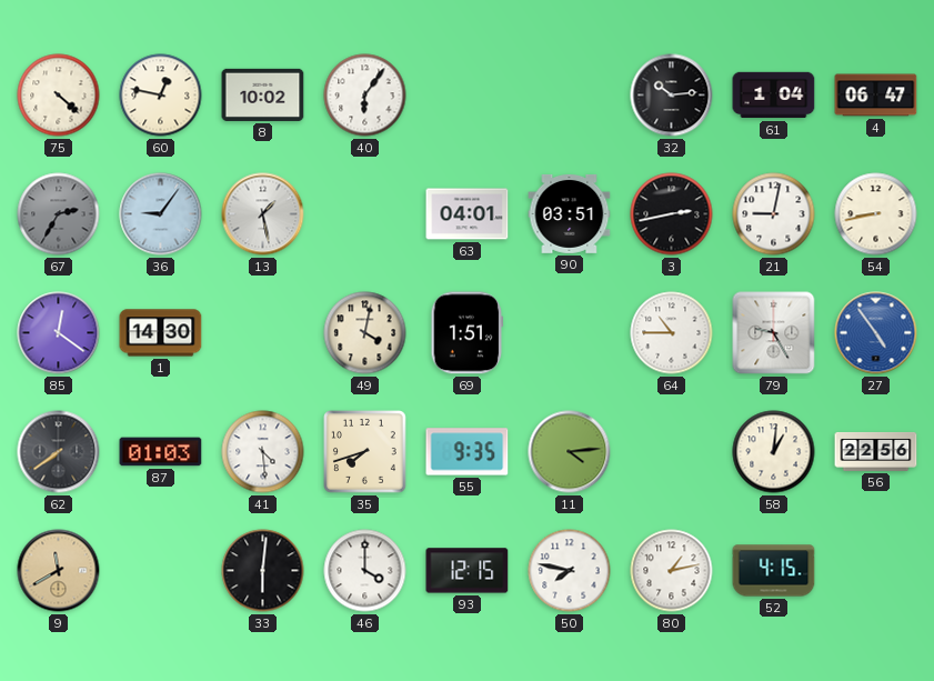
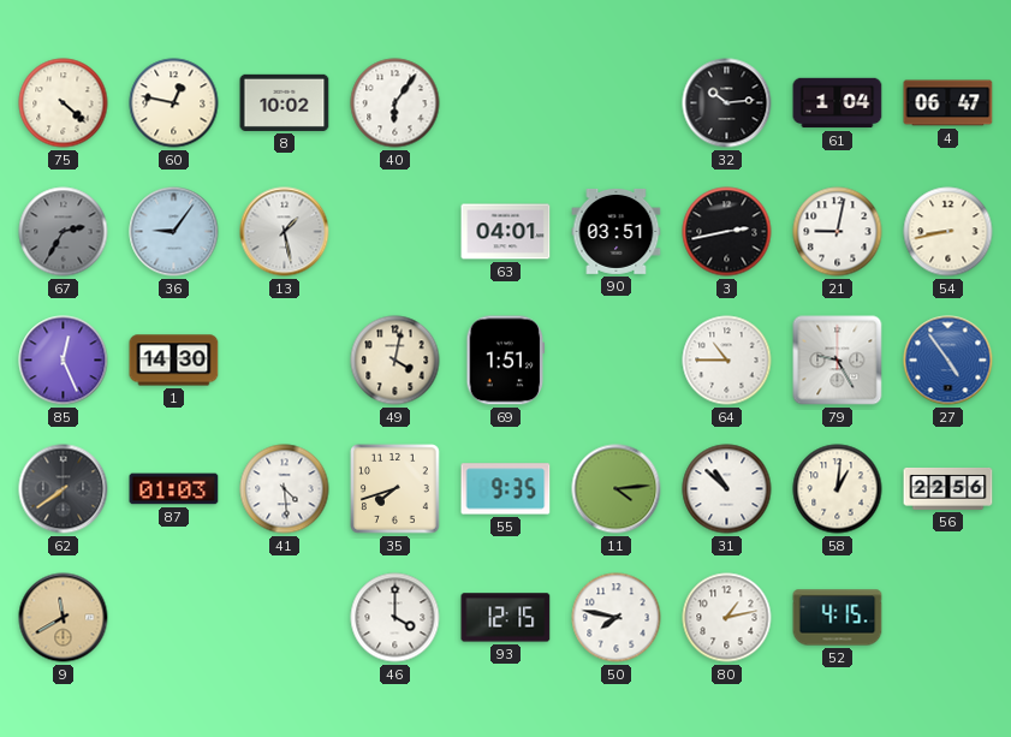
85: 12:21 -> 12:26
31: none -> 10:52
33: 6:01 -> none
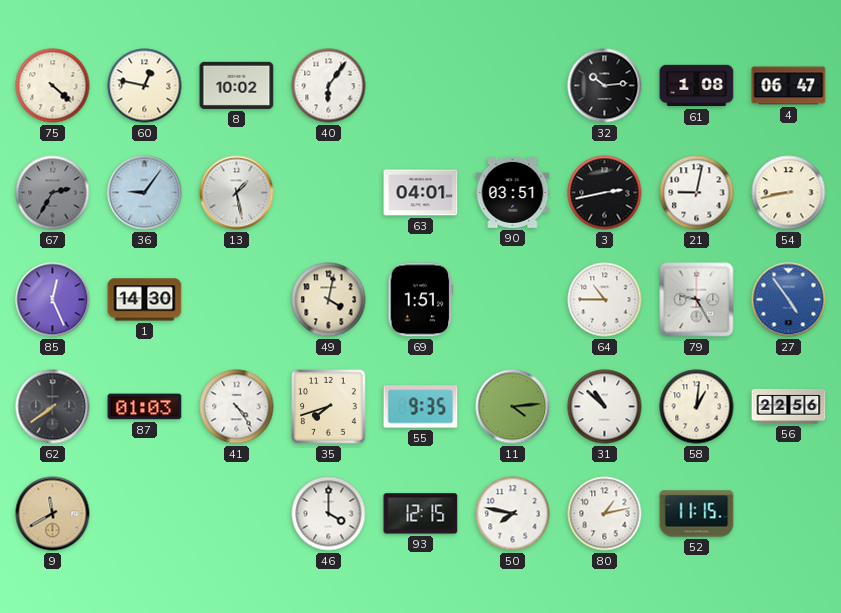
61: 1:04 -> 1:08
41: 4:29 -> 4:24
52: 4:15 -> 11:15
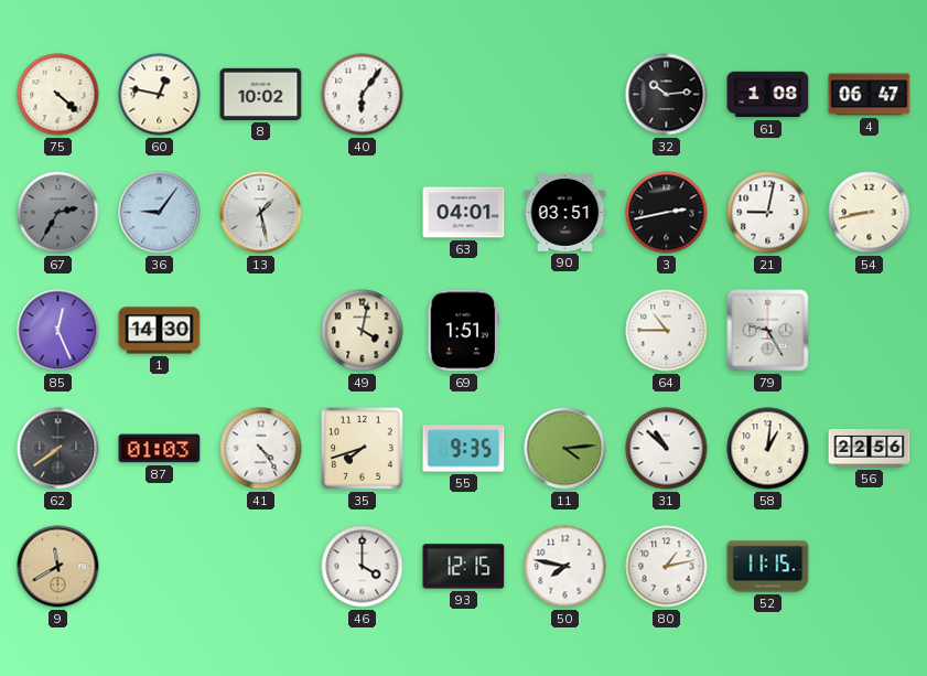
27: 4:54 -> none
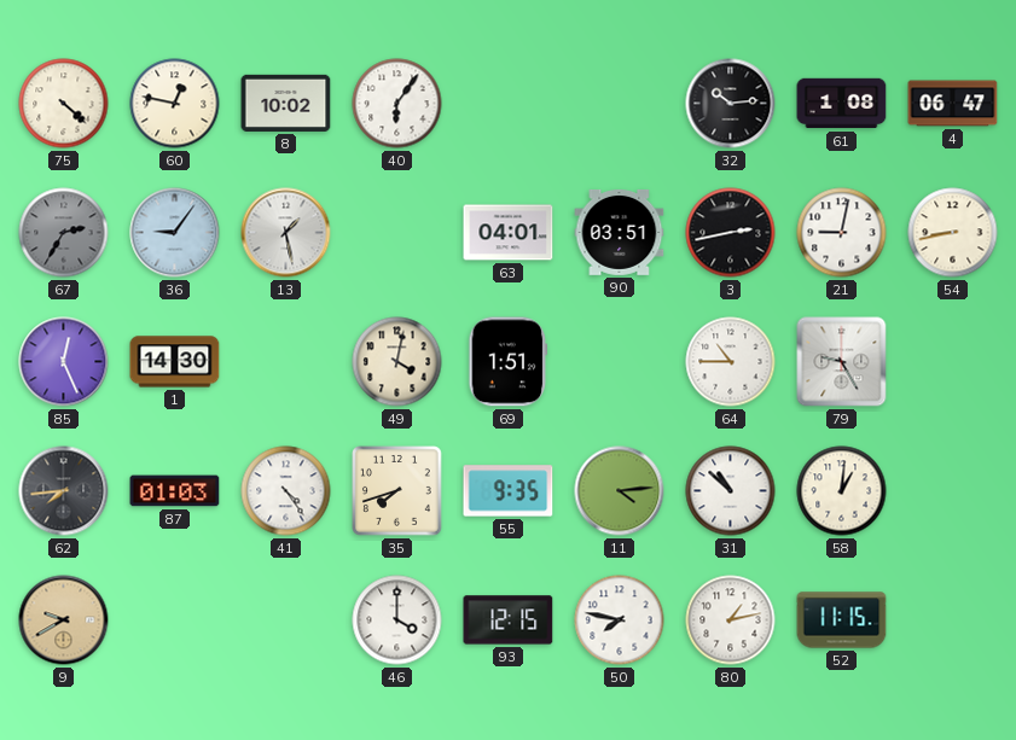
62: 7:39 -> 7:44
56: 22:56 -> none
9: 11:40 -> 9:40
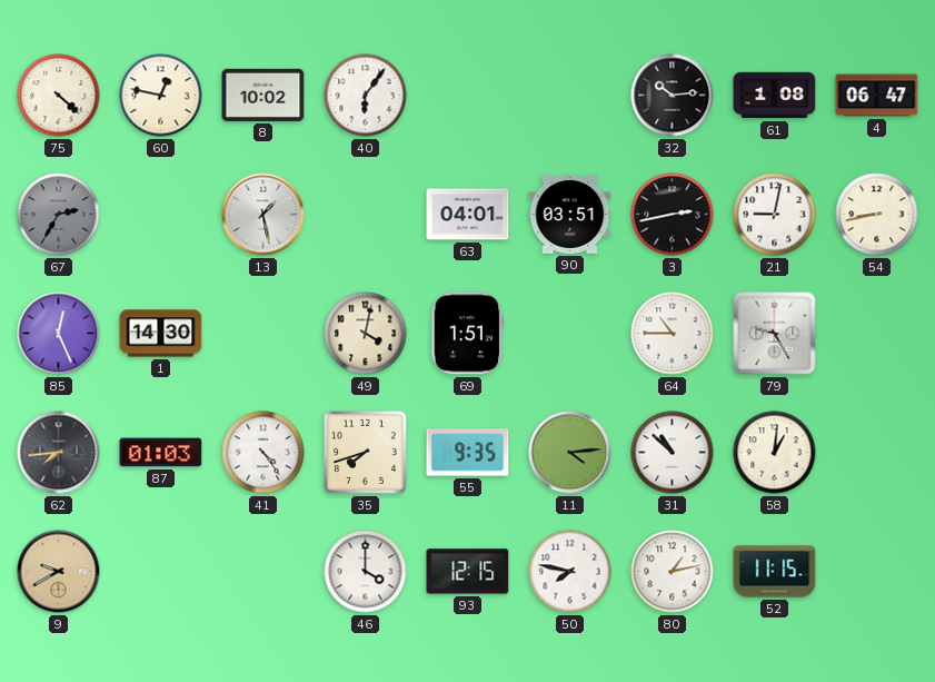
36: 9:06 -> none
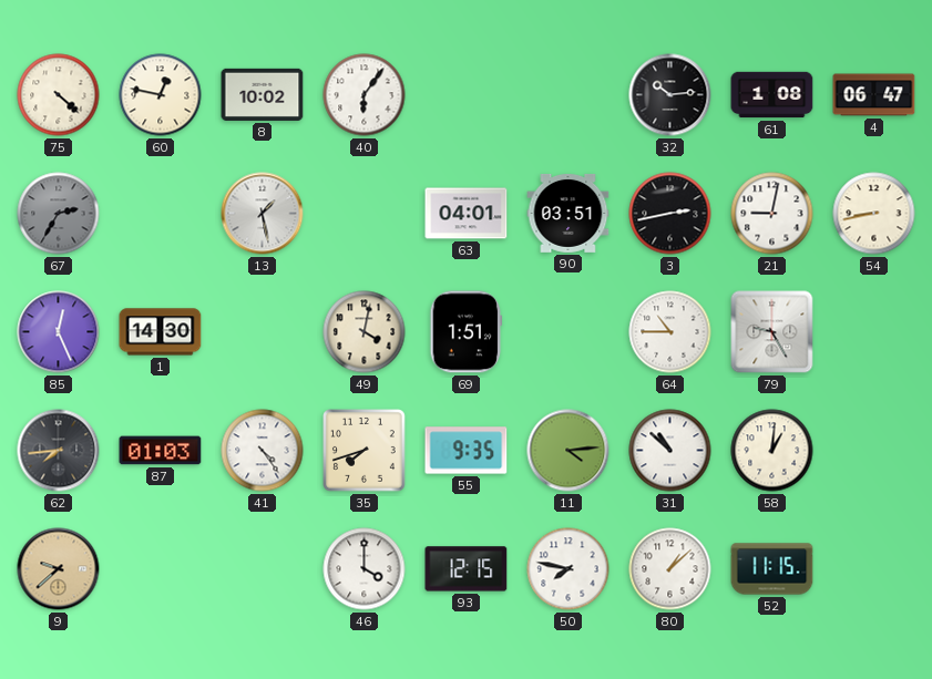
9: 9:40 -> 9:38
80: 1:13 -> 1:08
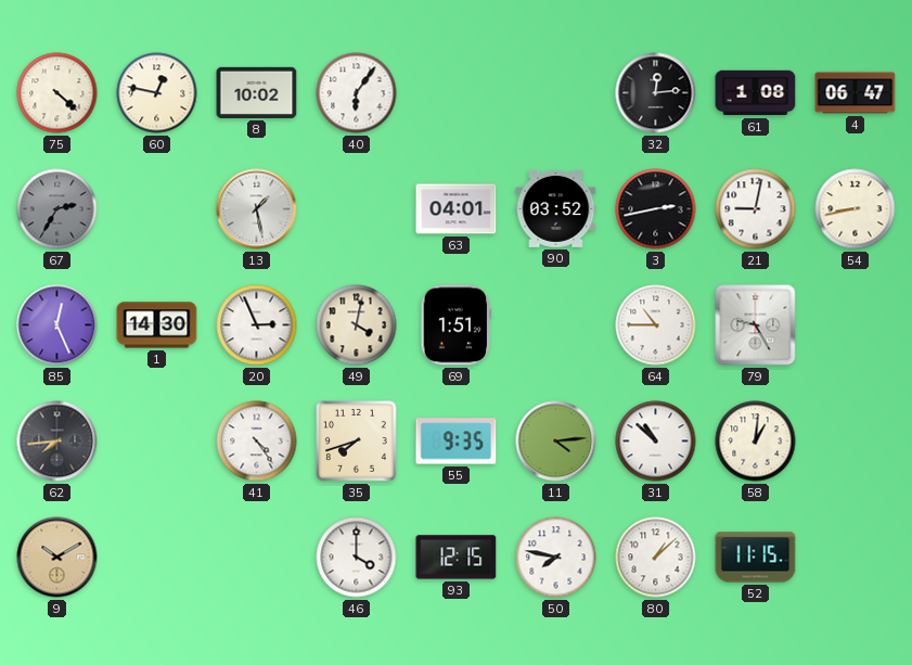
32: 10:14 -> 12:14
90: 03:51 -> 03:52
20: none -> 2:56
87: 01:03 -> none
9: 9:38 -> 10:10
